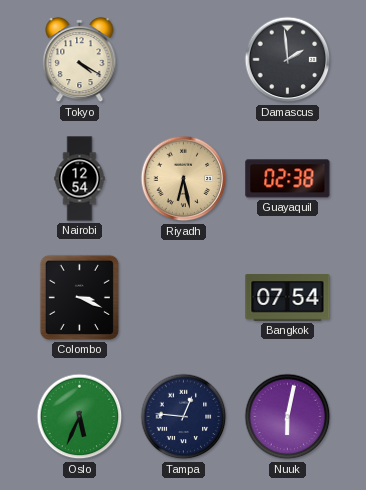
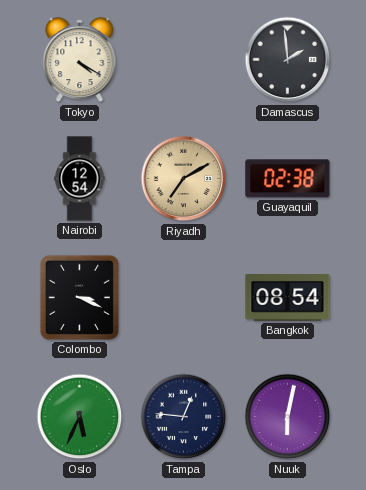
Riyadh: 6:28 -> 7:10
Bangkok: 07:54 -> 08:54
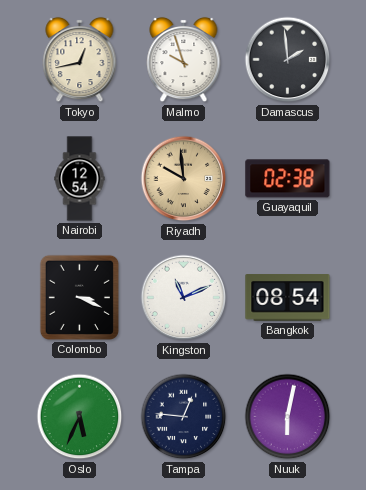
Tokyo: 4:20 -> 12:43
Malmo: none -> 9:57
Riyadh: 7:10 -> 9:59
Kingston: none -> 11:11
